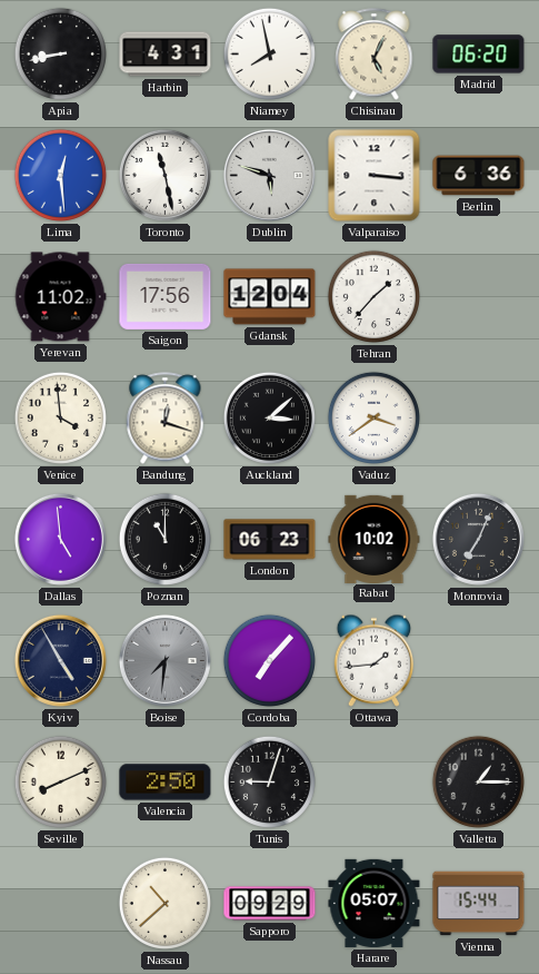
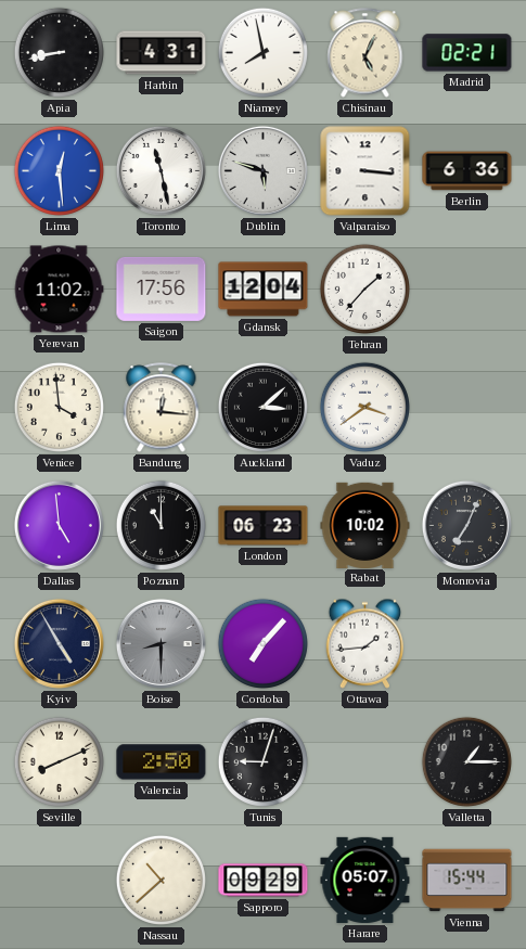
Madrid: 06:20 -> 02:21
Bandung: 12:18 -> 12:16
Boise: 7:31 -> 8:30
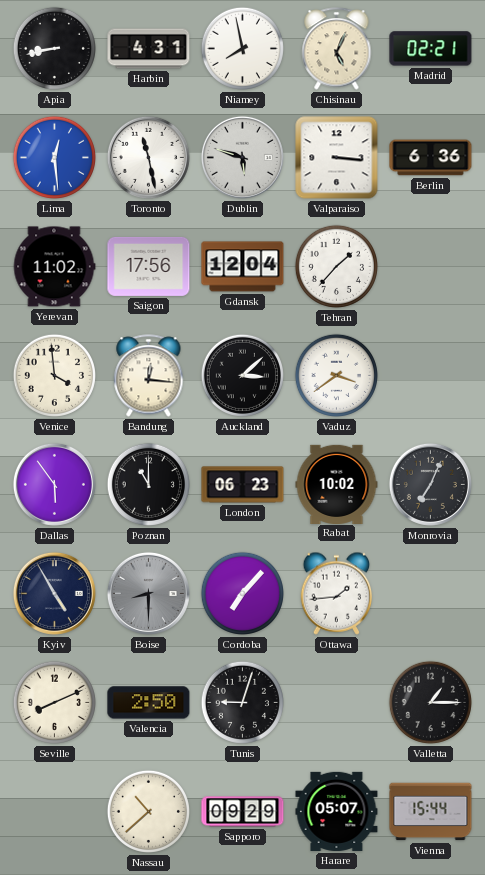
Dallas: 4:59 -> 5:54
